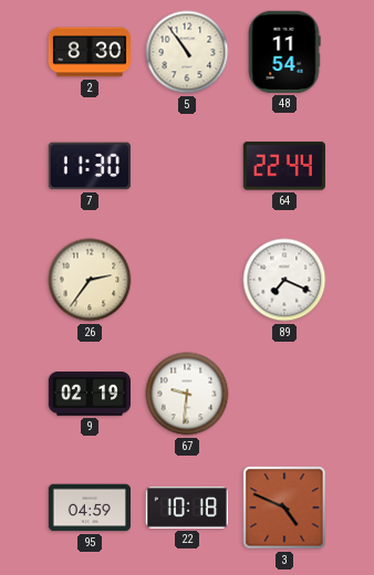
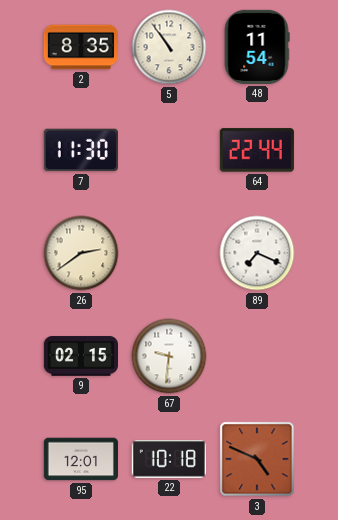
2: 8:30 -> 8:35
26: 2:36 -> 2:39
9: 02:19 -> 02:15
95: 04:59 -> 12:01
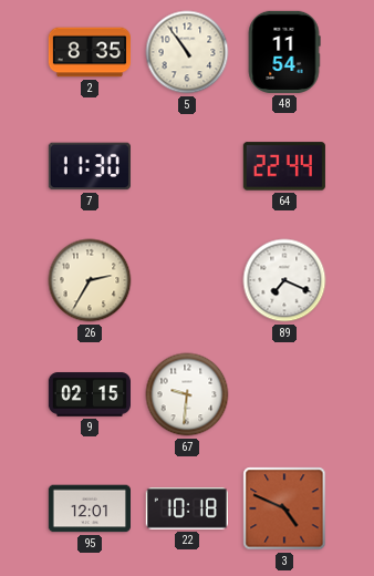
26: 2:39 -> 2:35
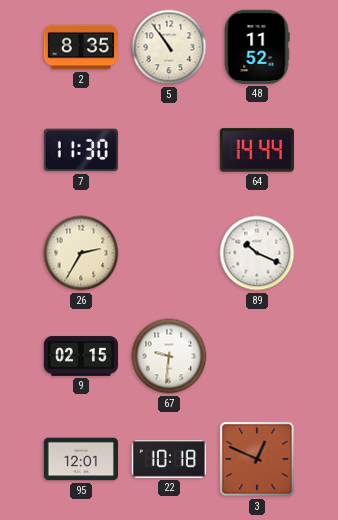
48: 11:54 -> 11:52
64: 22:44 -> 14:44
89: 7:19 -> 10:19
3: 4:49 -> 12:49
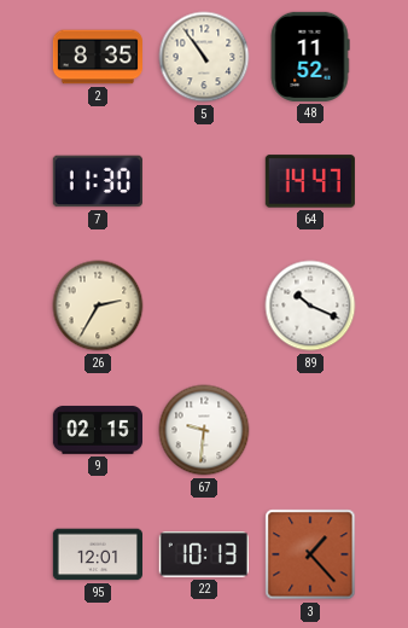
64: 14:44 -> 14:47
22: 10:18 -> 10:13
3: 12:49 -> 1:23
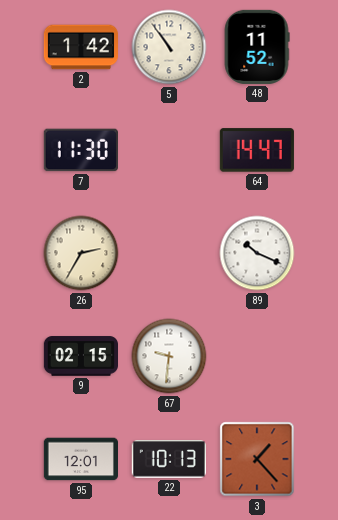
2: 8:35 -> 1:42
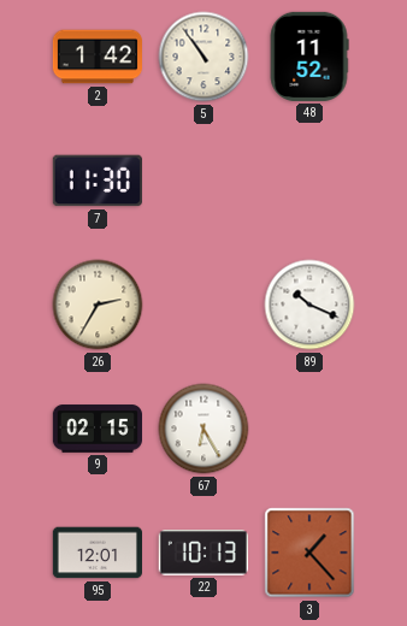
64: 14:47 -> none
67: 9:31 -> 6:25
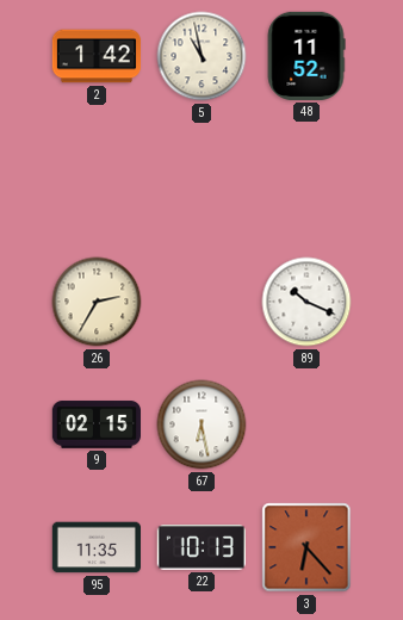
5: 10:54 -> 10:58
7: 11:30 -> none
67: 6:25 -> 6:28
95: 12:01 -> 11:35
3: 1:23 -> 6:23
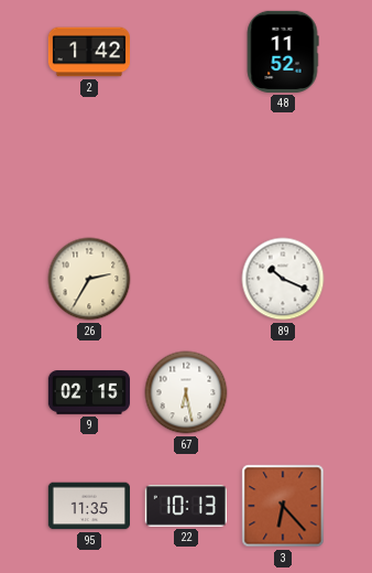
5: 10:58 -> none
